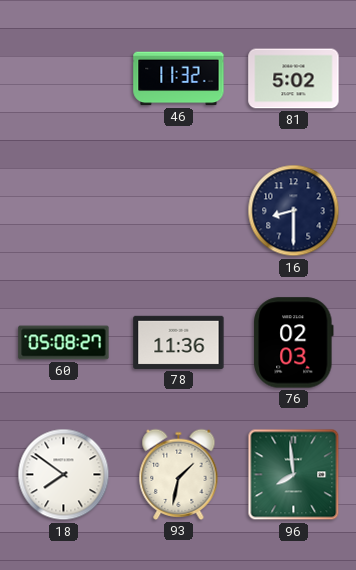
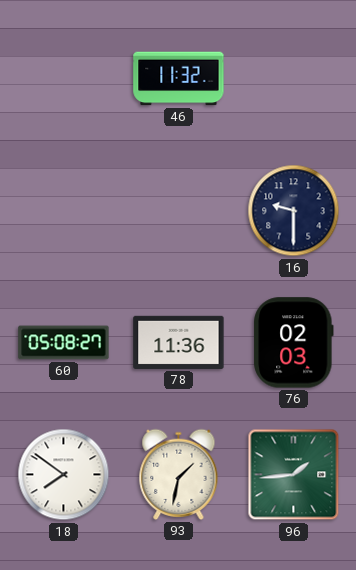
81: 5:02 -> none
16: 8:30 -> 9:30
96: 7:59 -> 1:44
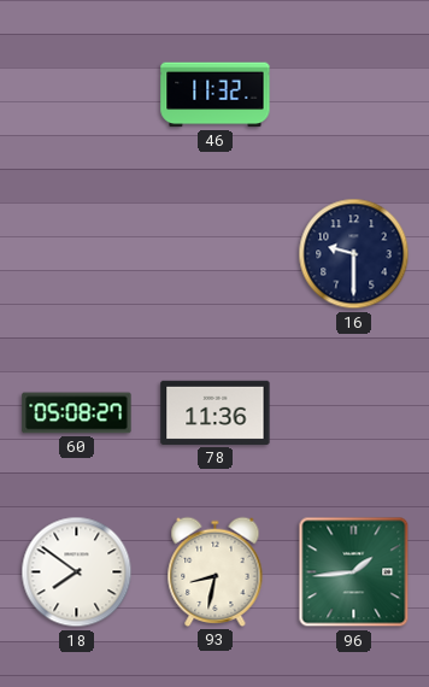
76: 02:03 -> none
93: 1:32 -> 8:32
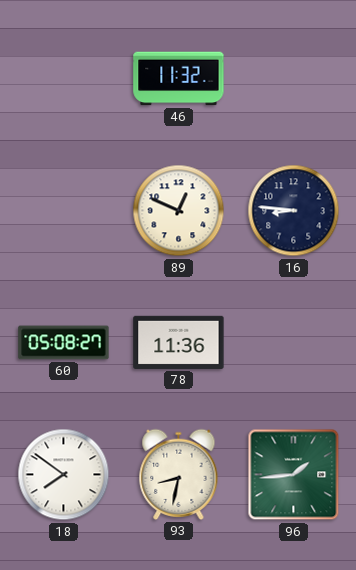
89: none -> 12:49
16: 9:30 -> 8:46
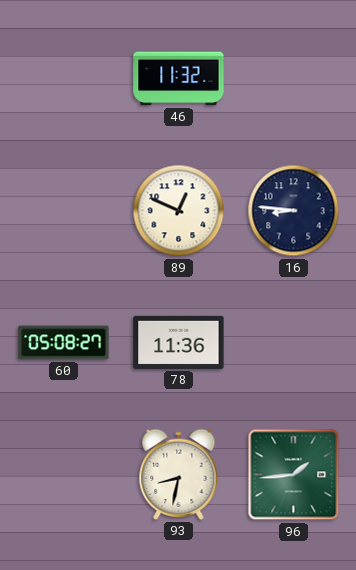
18: 7:51 -> none
